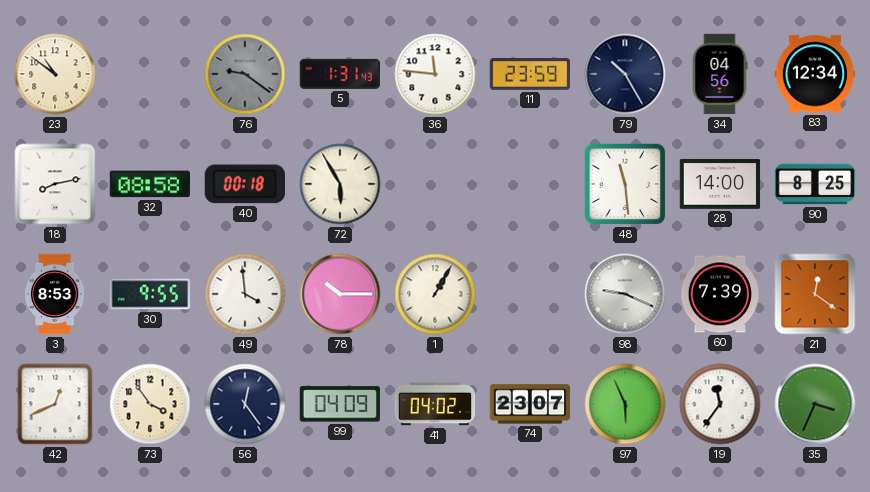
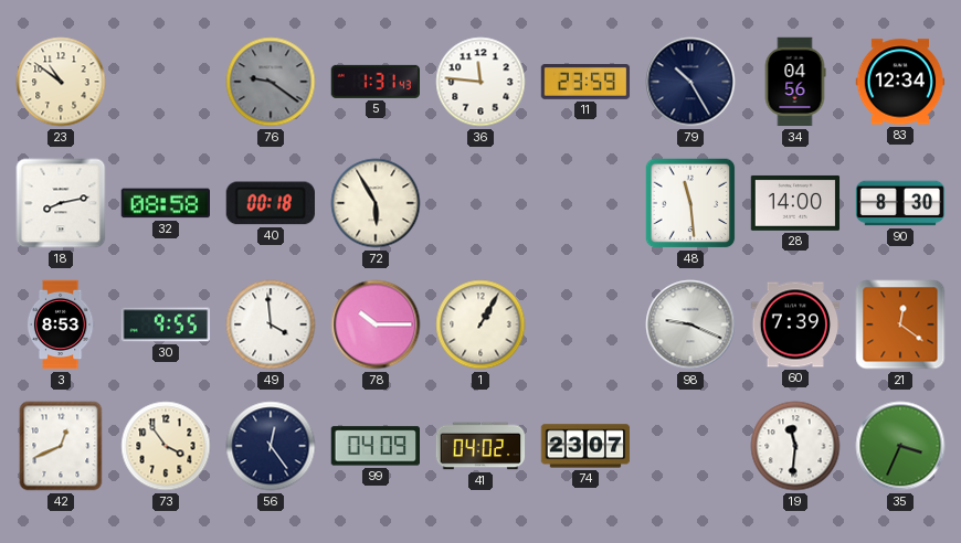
90: 8:25 -> 8:30
97: 5:56 -> none
19: 11:36 -> 11:31
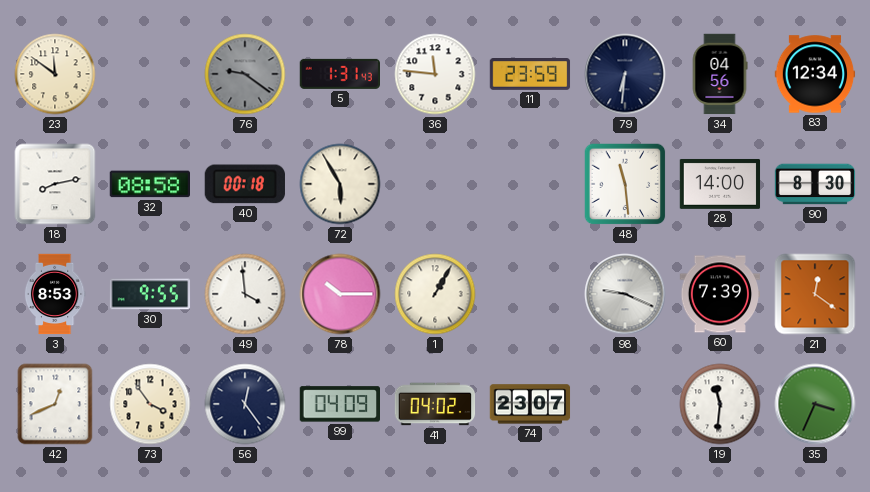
23: 10:51 -> 11:51
79: 10:25 -> 6:31
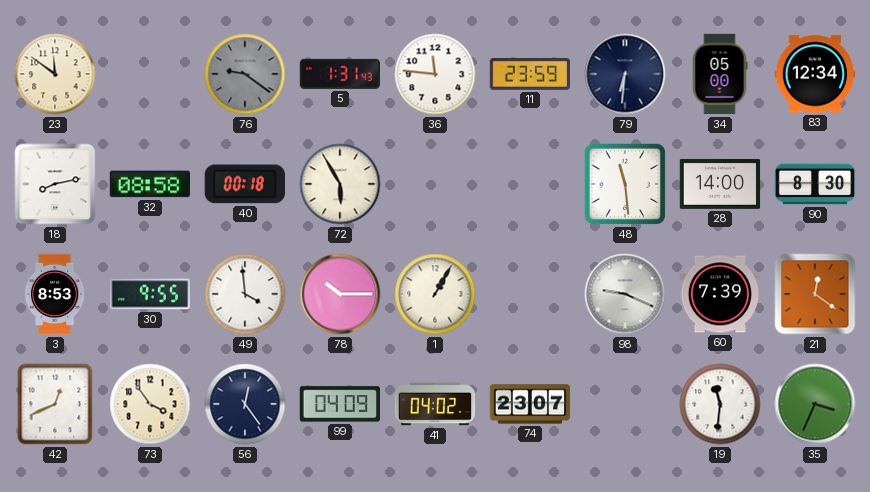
34: 04:56 -> 05:00
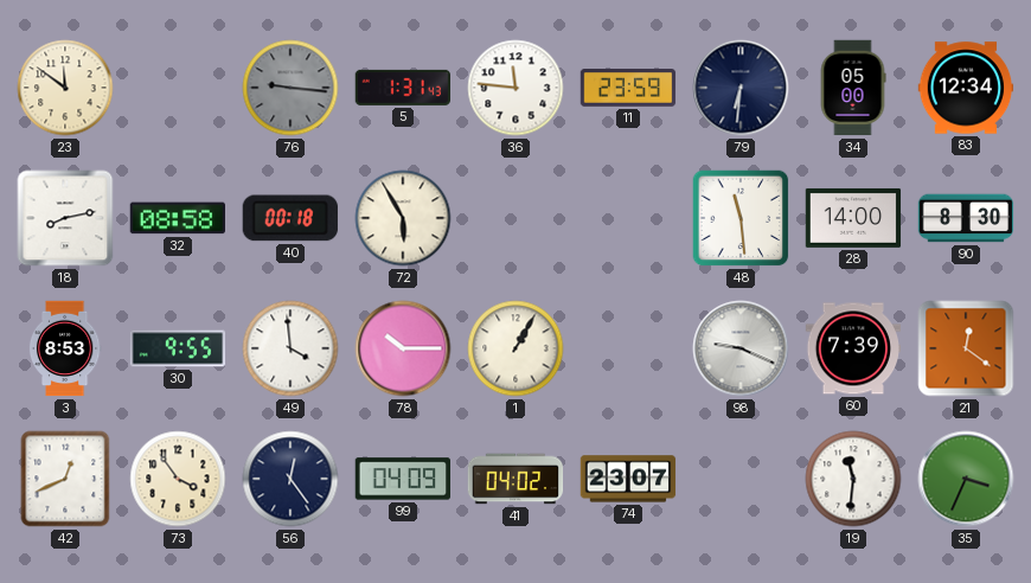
76: 9:21 -> 9:16
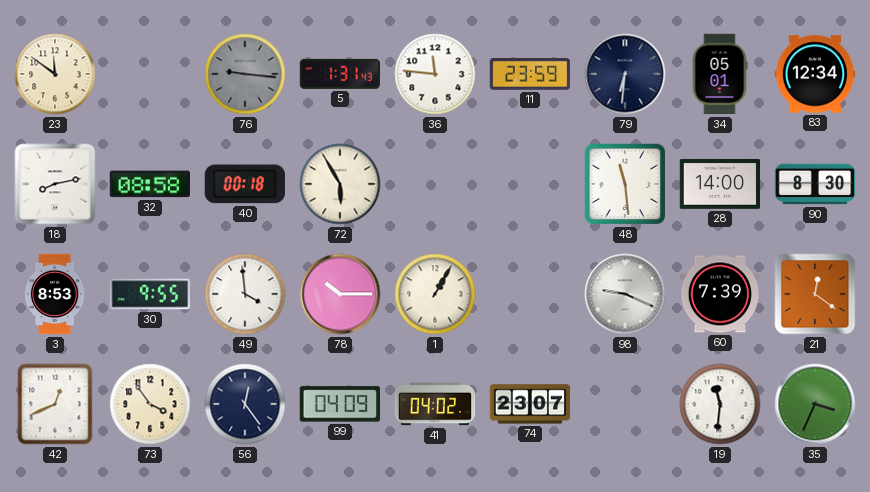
34: 05:00 -> 05:01
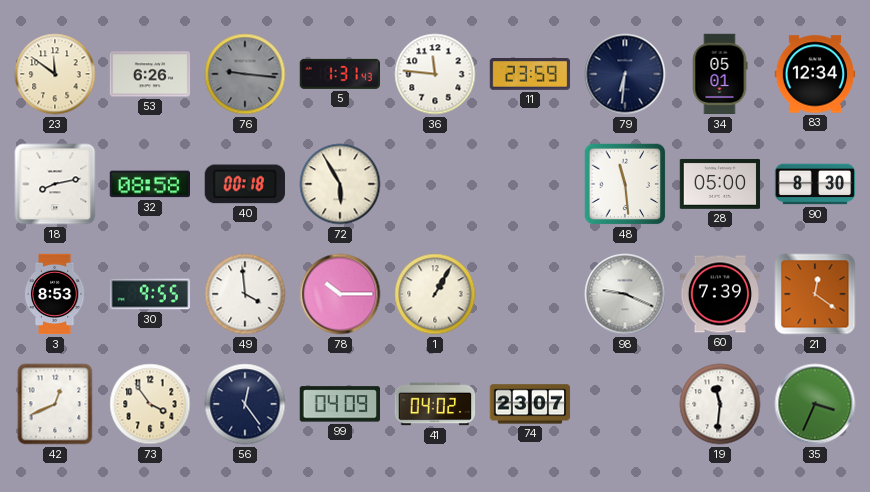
53: none -> 6:26
28: 14:00 -> 05:00
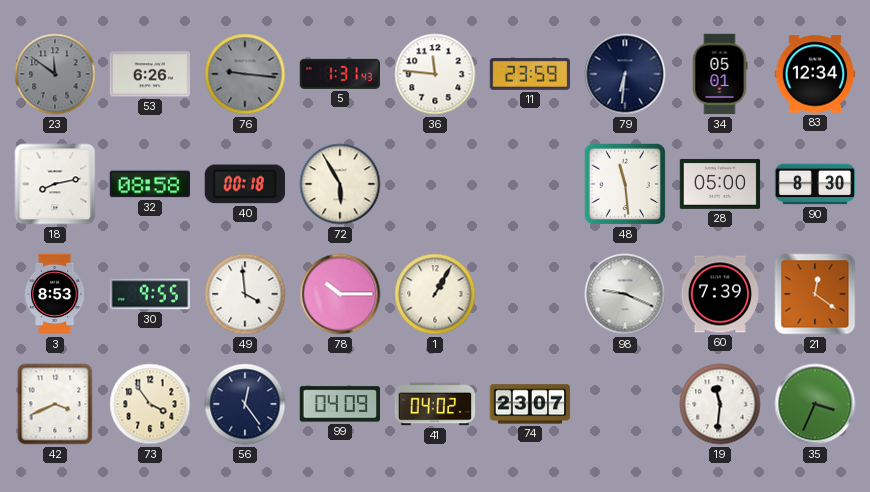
23 dial: cream -> grey
42: 12:41 -> 3:41
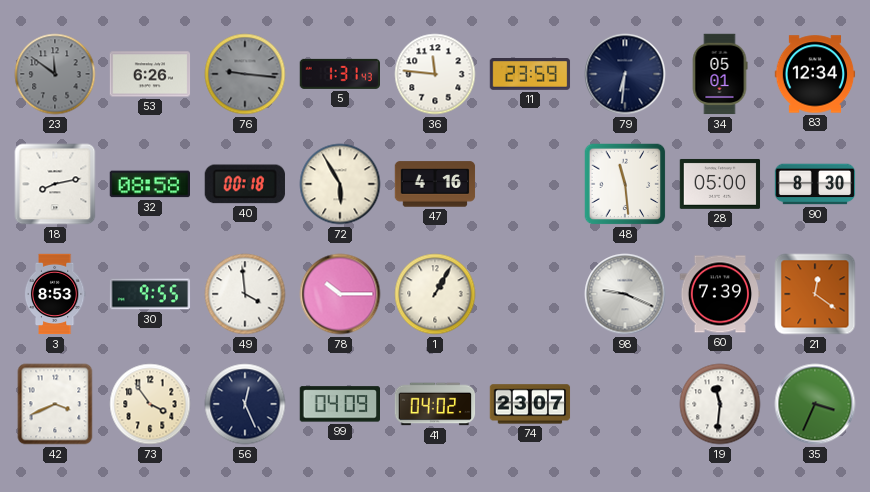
47: none -> 4:16
56: 12:24 -> 12:26
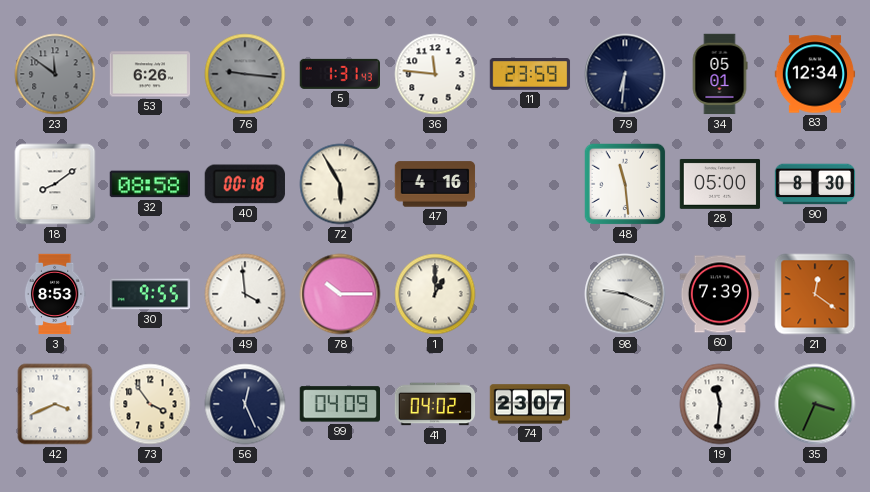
18: 8:13 -> 8:09
1: 1:05 -> 1:00
